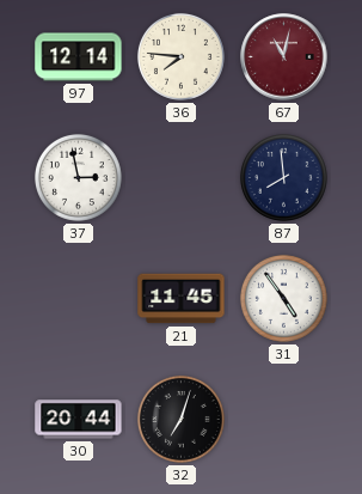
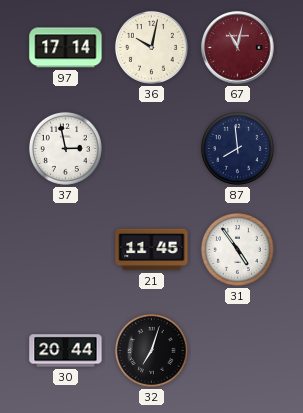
97: 12:14 -> 17:14
36: 7:46 -> 10:02
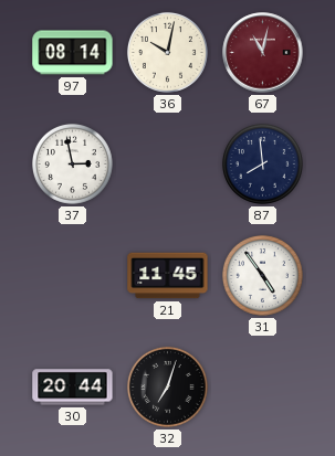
97: 17:14 -> 08:14
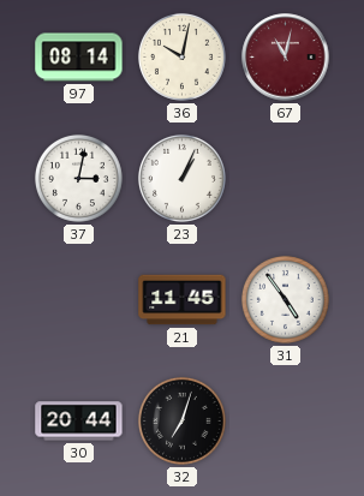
37: 2:58 -> 3:02
23: none -> 1:04
87: 7:59 -> none
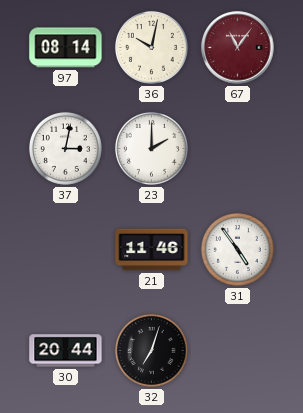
67: 11:02 -> 11:06
23: 1:04 -> 2:00
21: 11:45 -> 11:46
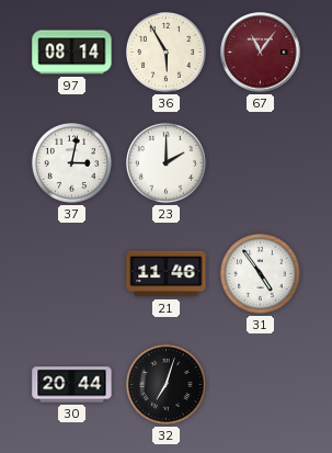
36: 10:02 -> 5:55
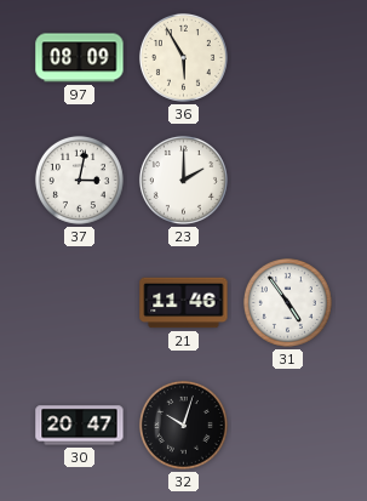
97: 08:14 -> 08:09
67: 11:06 -> none
30: 20:44 -> 20:47
32: 7:03 -> 10:03
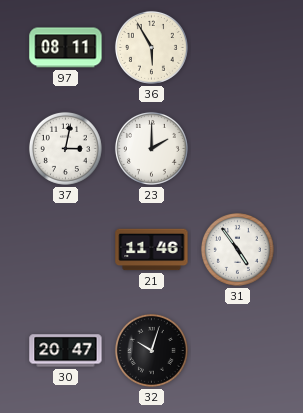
97: 08:09 -> 08:11
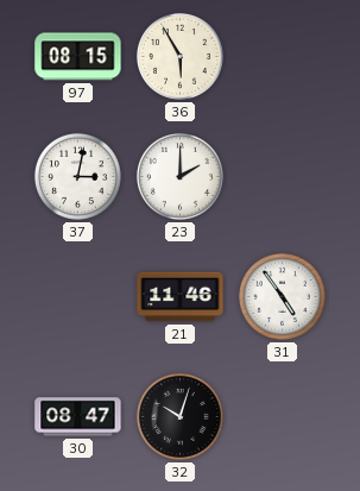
97: 08:11 -> 08:15
30: 20:47 -> 08:47
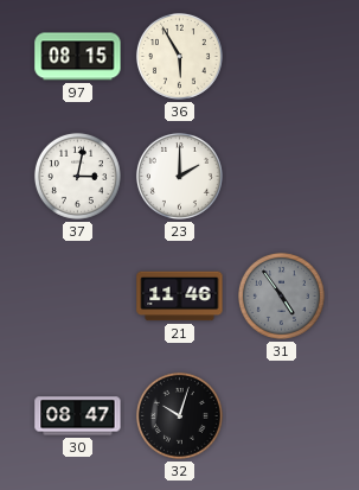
31 dial: white -> grey
